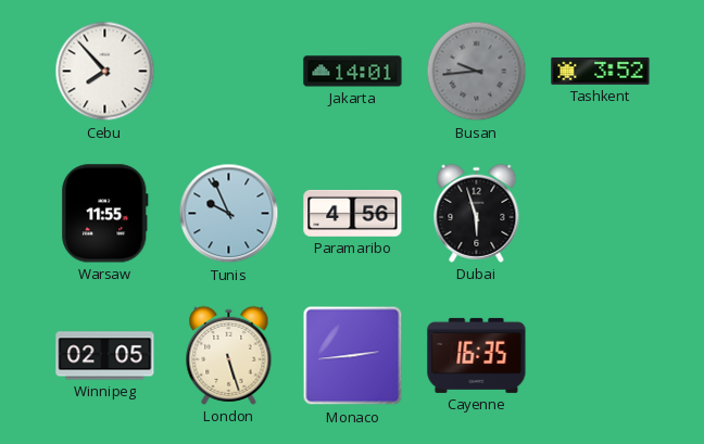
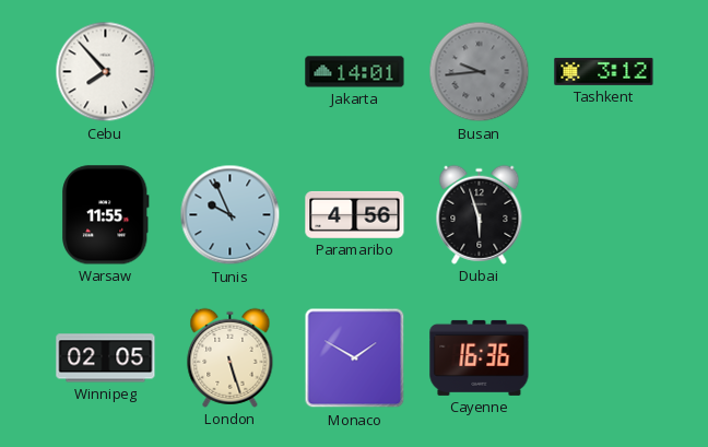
Tashkent: 3:52 -> 3:12
Monaco: 2:44 -> 1:50
Cayenne: 16:35 -> 16:36
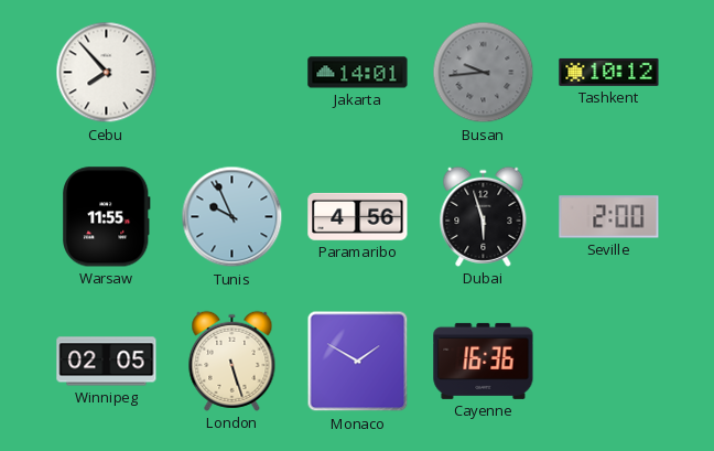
Tashkent: 3:12 -> 10:12
Seville: none -> 2:00
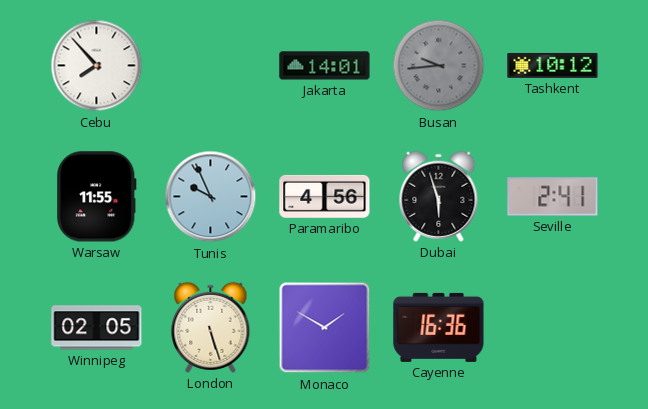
Seville: 2:00 -> 2:41
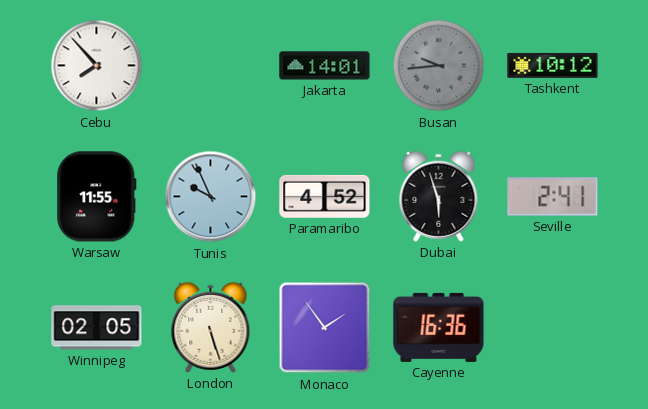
Paramaribo: 4:56 -> 4:52
Monaco: 1:50 -> 1:54
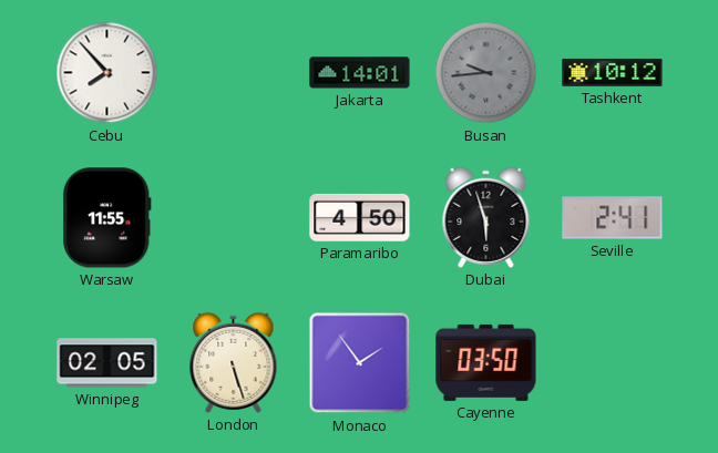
Tunis: 9:56 -> none
Paramaribo: 4:52 -> 4:50
Cayenne: 16:36 -> 03:50
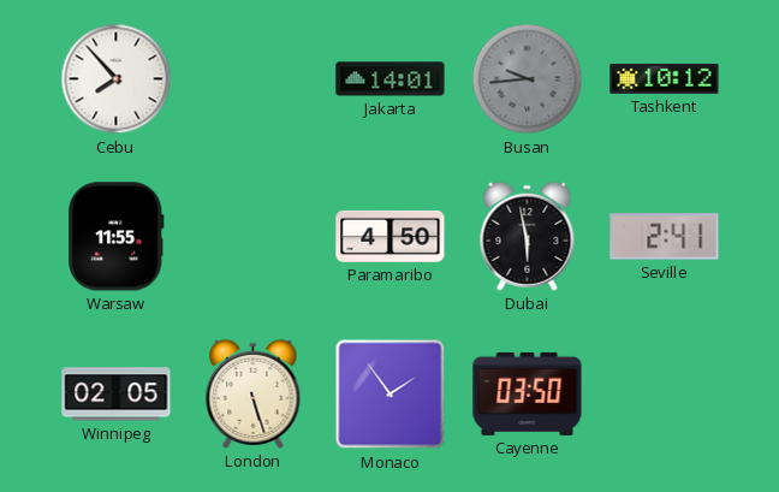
Dubai: 5:57 -> 5:58
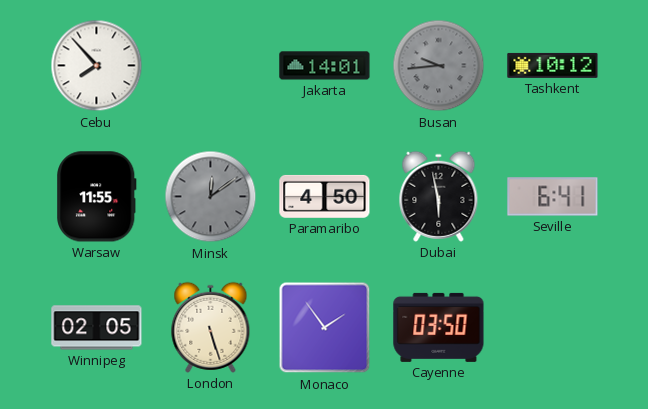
Minsk: none -> 12:09
Seville: 2:41 -> 6:41
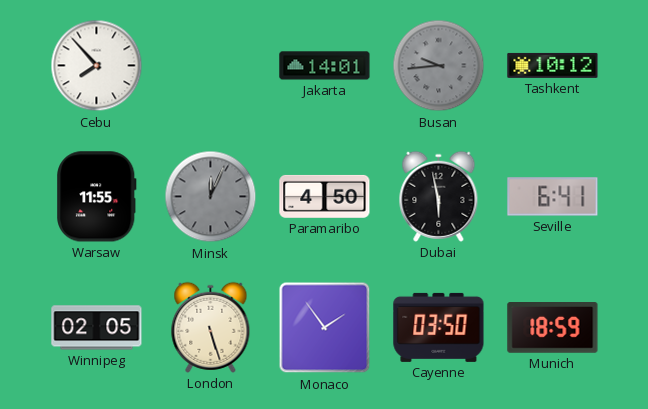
Minsk: 12:09 -> 12:04
Munich: none -> 18:59
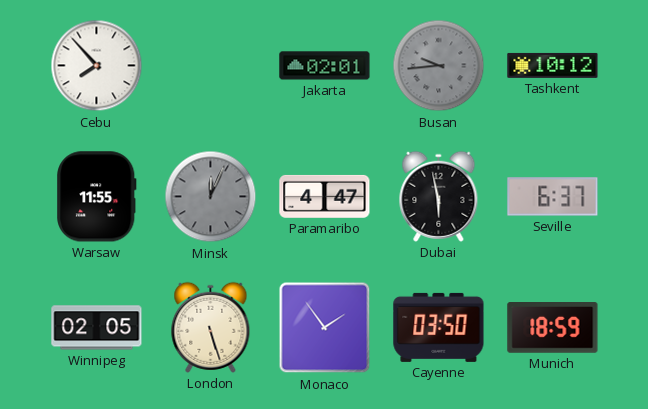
Jakarta: 14:01 -> 02:01
Paramaribo: 4:50 -> 4:47
Seville: 6:41 -> 6:37
